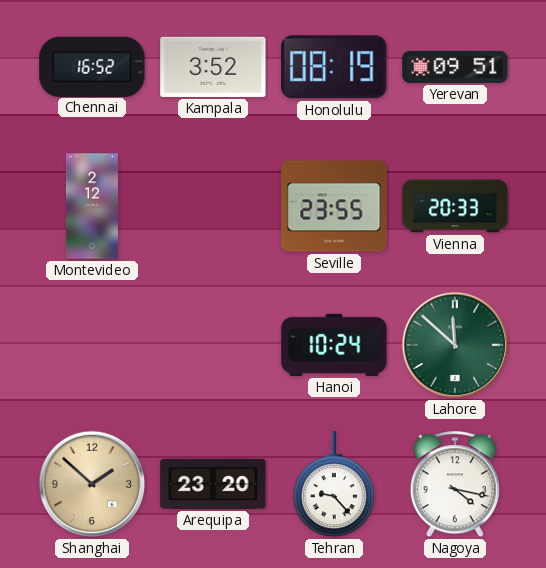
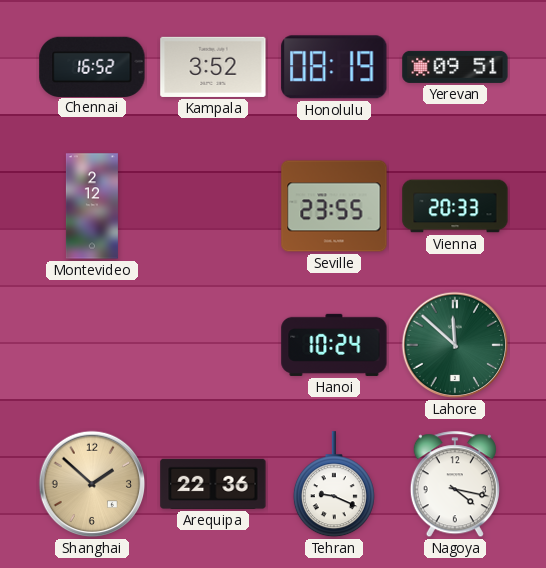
Arequipa: 23:20 -> 22:36
Tehran: 9:23 -> 9:19
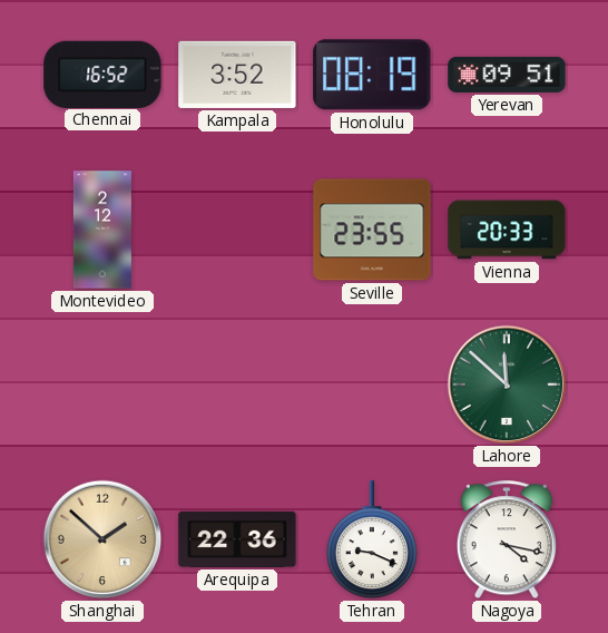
Hanoi: 10:24 -> none
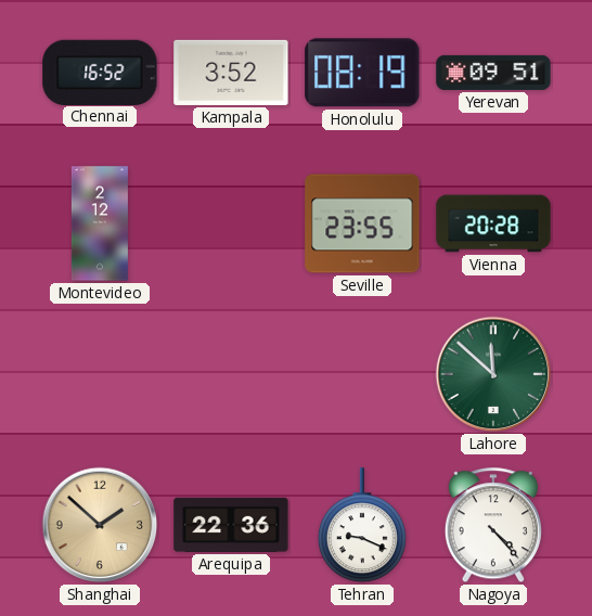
Vienna: 20:33 -> 20:28
Nagoya: 4:17 -> 4:23
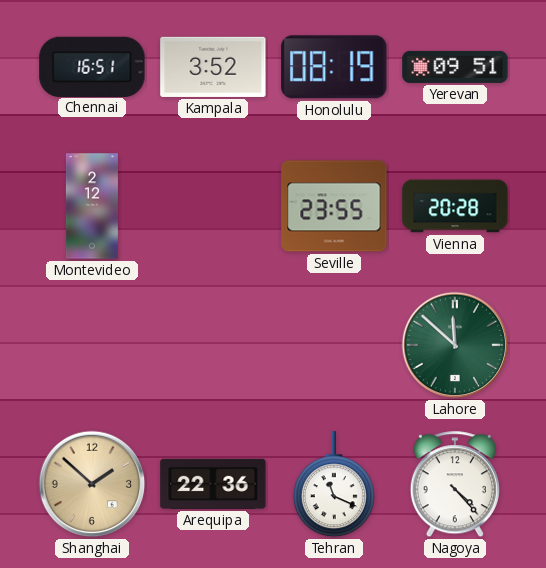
Chennai: 16:52 -> 16:51
Tehran: 9:19 -> 11:19
